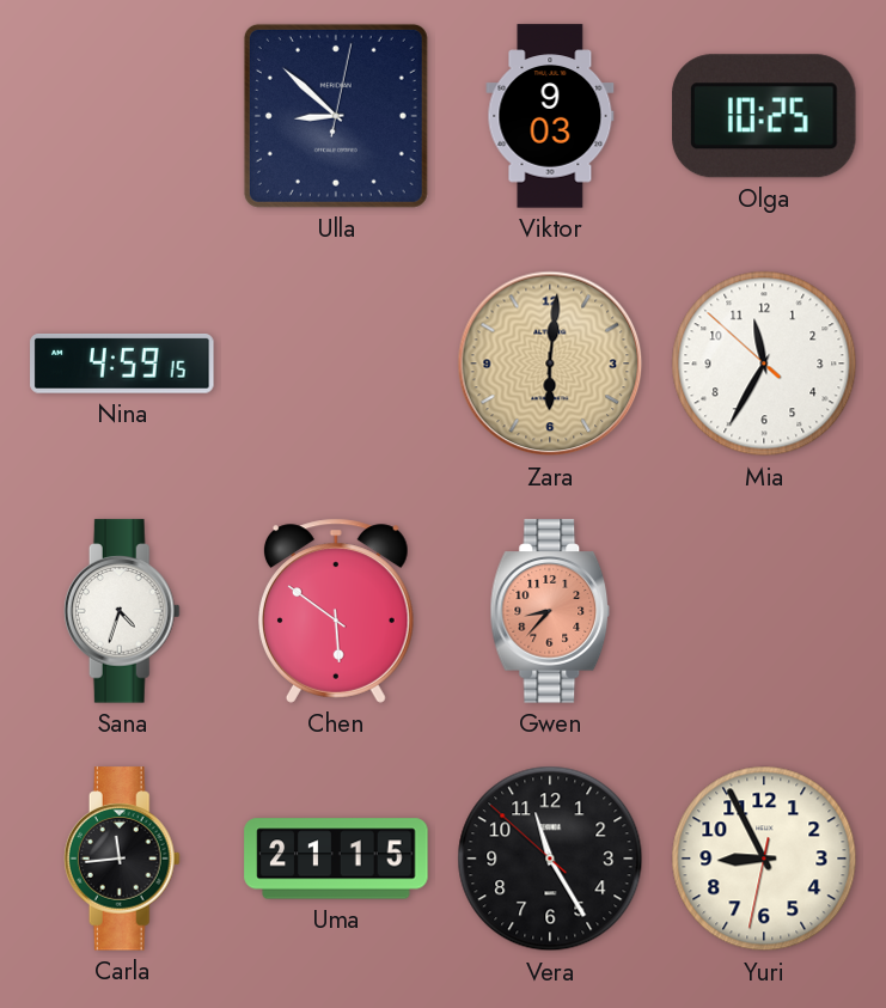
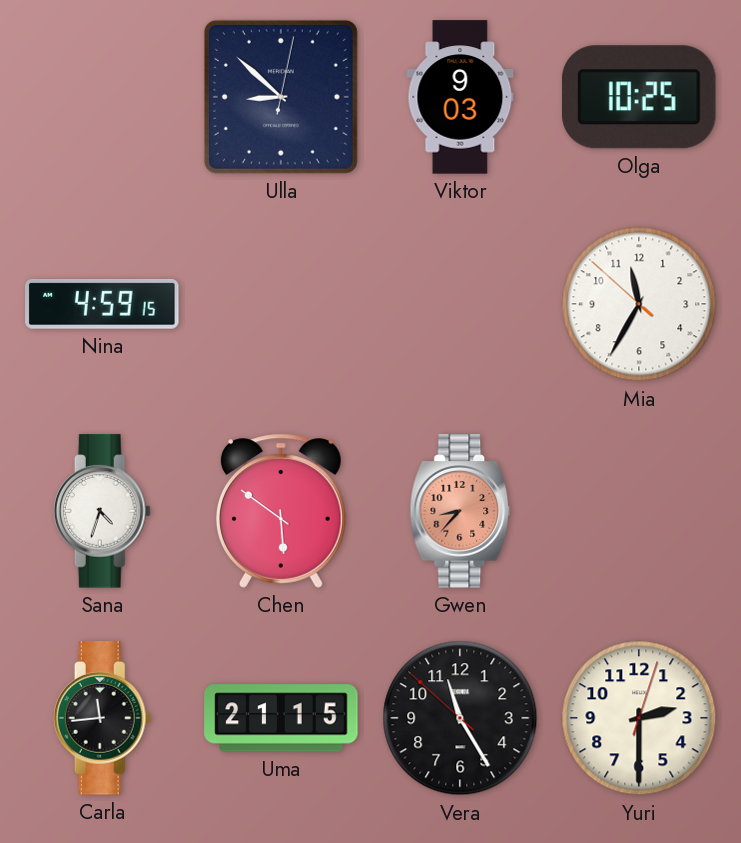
Zara: 6:01 -> none
Yuri: 8:55 -> 2:30
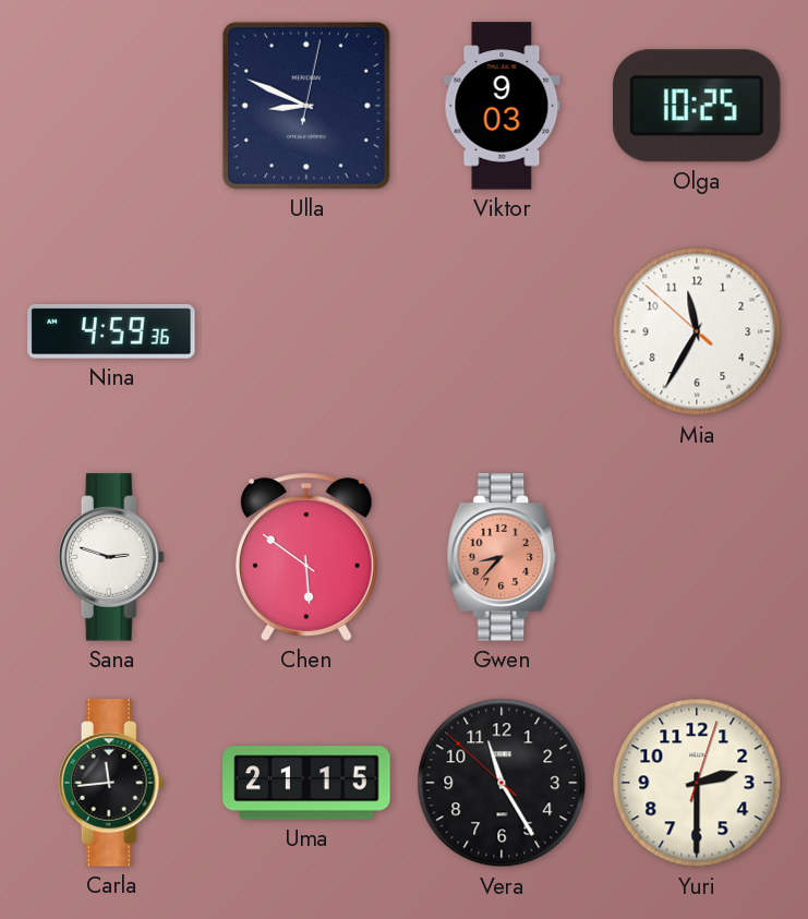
Ulla: 8:52 -> 8:49
Nina: 4:59:15 -> 4:59:36
Sana: 4:33 -> 2:48
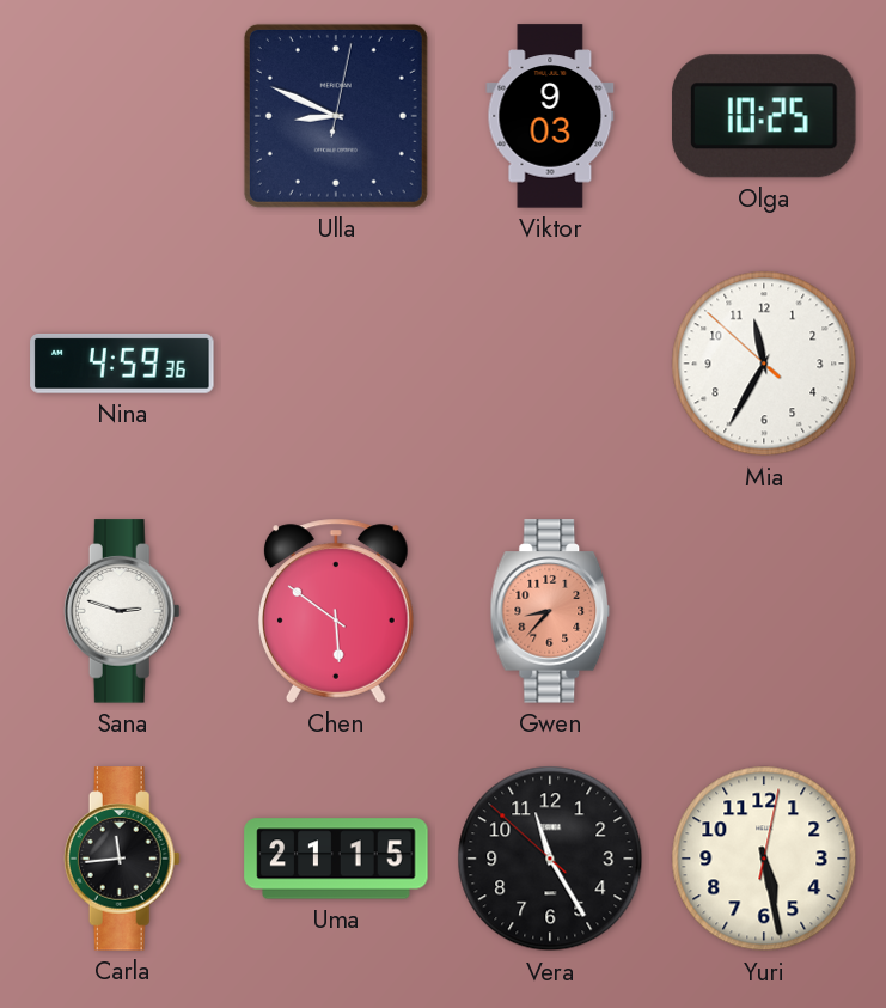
Yuri: 2:30 -> 5:28
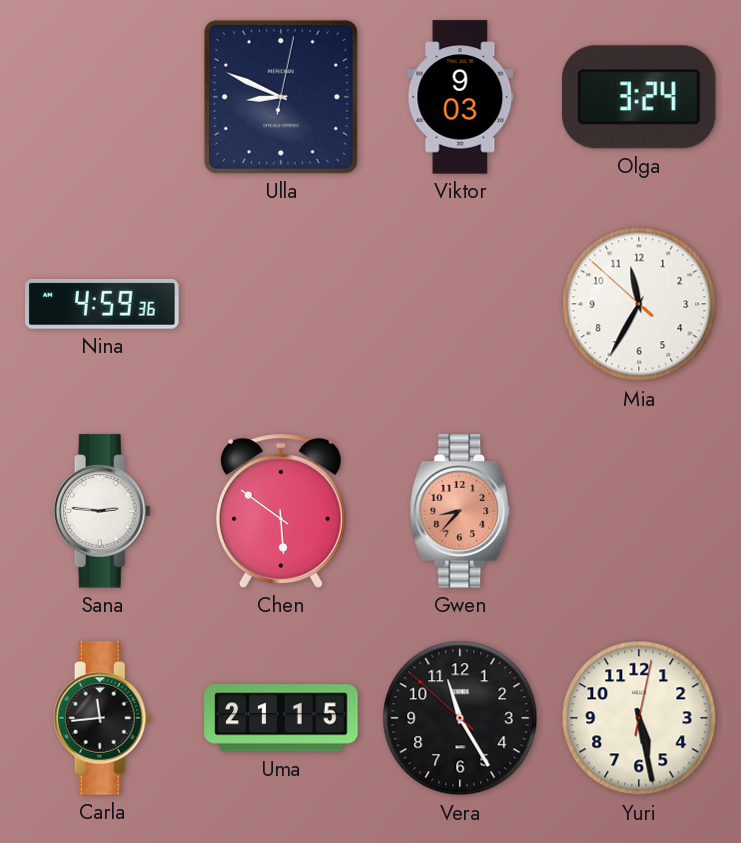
Olga: 10:25 -> 3:24
Sana: 2:48 -> 2:46
